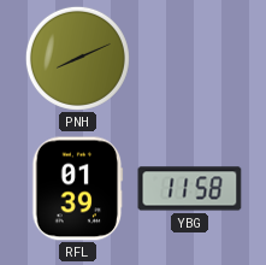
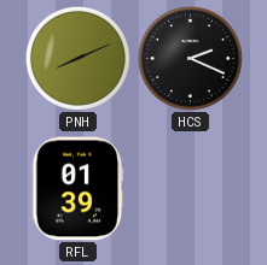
HCS: none -> 2:19
YBG: 11:58 -> none
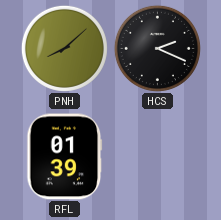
PNH: 8:11 -> 8:08
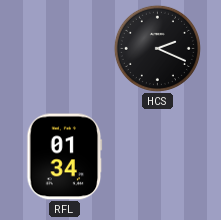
PNH: 8:08 -> none
RFL: 01:39 -> 01:34
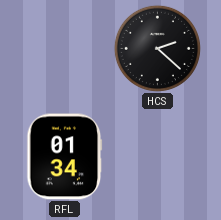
HCS: 2:19 -> 2:22
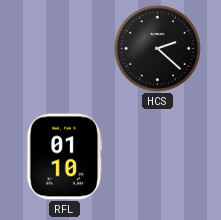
RFL: 01:34 -> 01:10
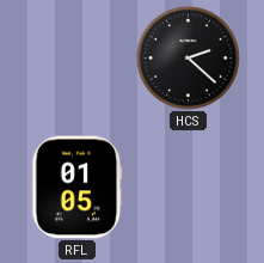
RFL: 01:10 -> 01:05
